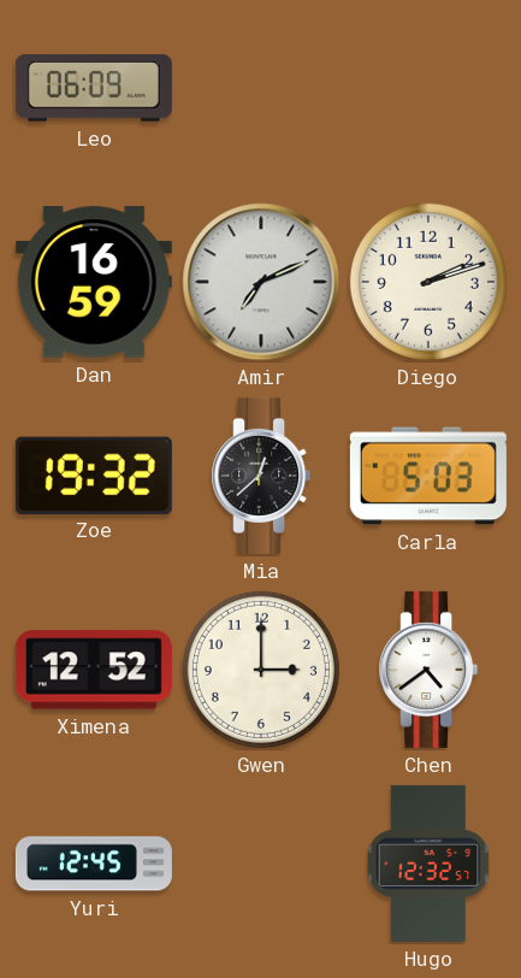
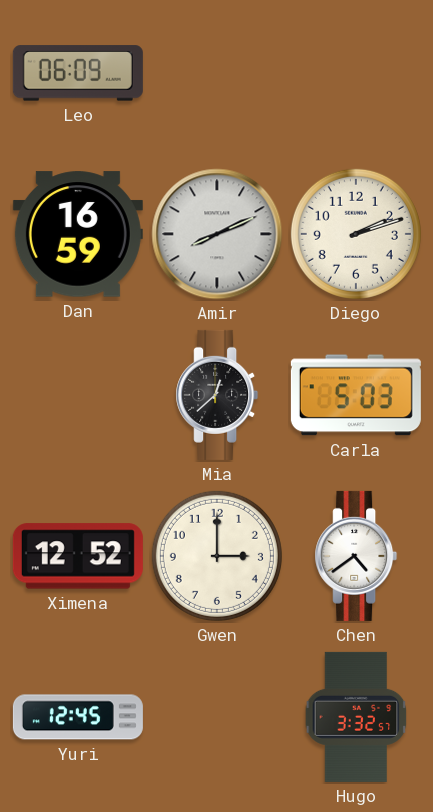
Amir: 7:11 -> 8:11
Zoe: 19:32 -> none
Hugo: 12:32 -> 3:32
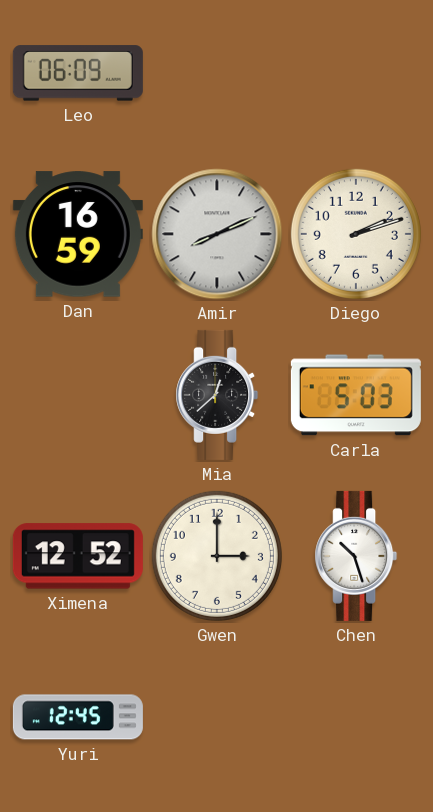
Chen: 4:39 -> 10:27
Hugo: 3:32 -> none
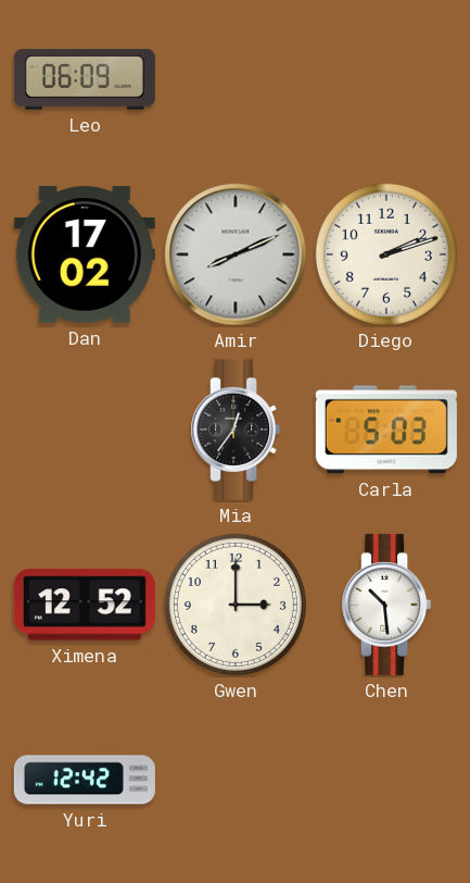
Dan: 16:59 -> 17:02
Mia: 12:38 -> 12:36
Chen: 10:27 -> 10:29
Yuri: 12:45 -> 12:42
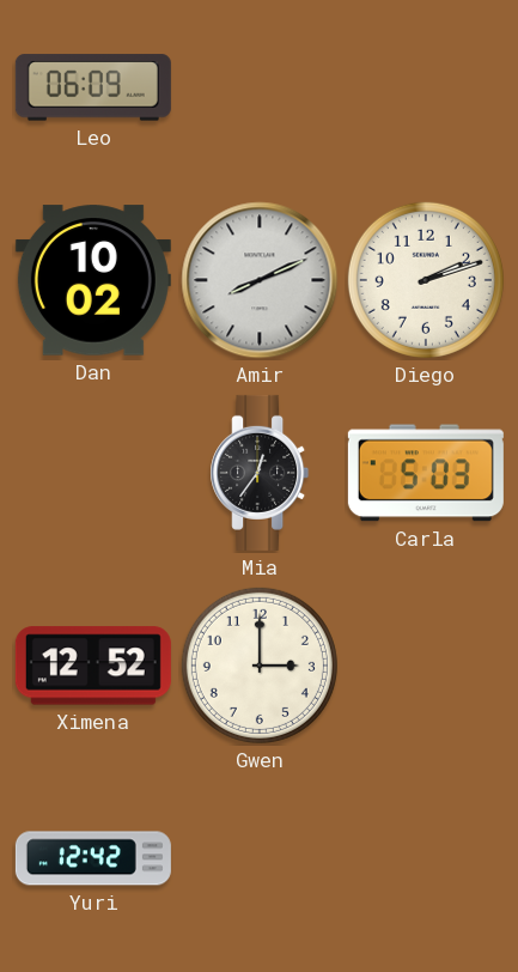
Dan: 17:02 -> 10:02
Chen: 10:29 -> none
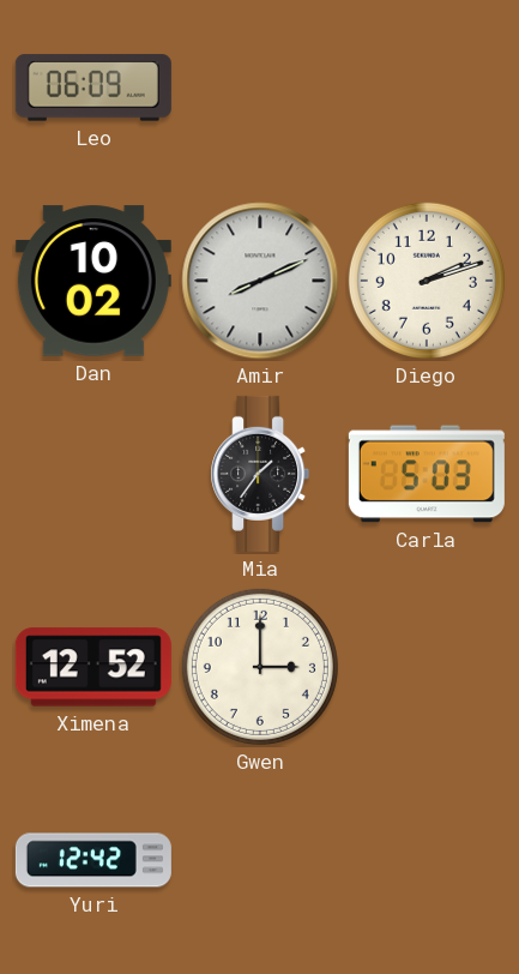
Mia: 12:36 -> 1:36
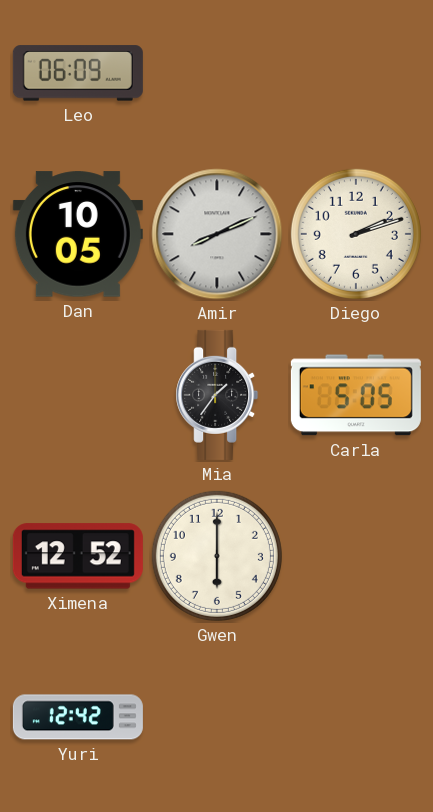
Dan: 10:02 -> 10:05
Carla: 5:03 -> 5:05
Gwen: 3:00 -> 6:00
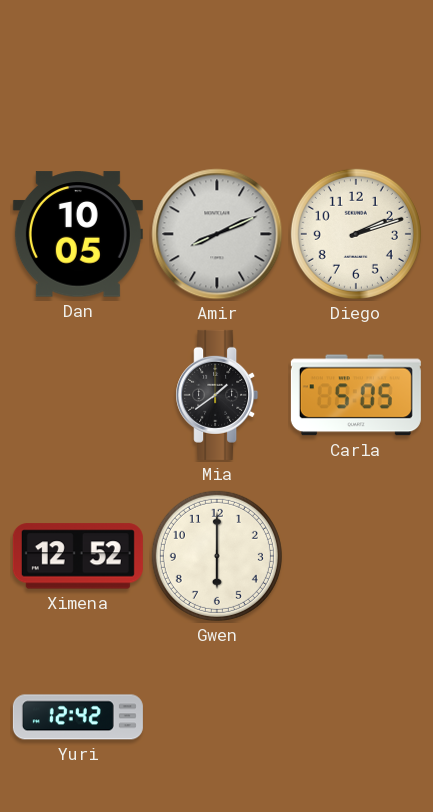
Leo: 06:09 -> none
Mia: 1:36 -> 1:39
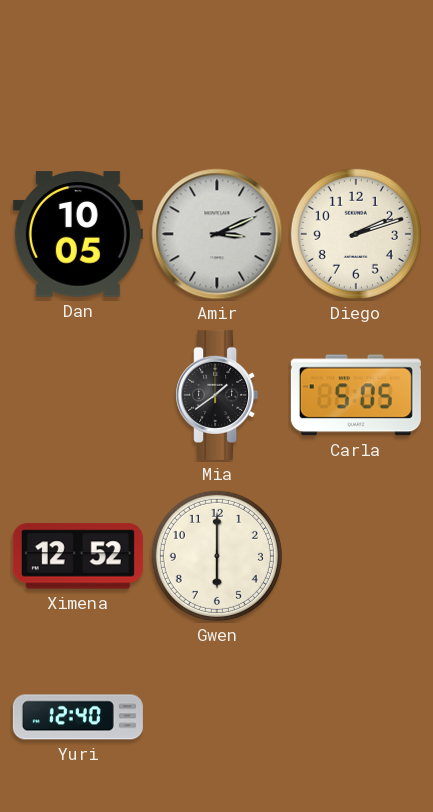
Amir: 8:11 -> 3:11
Yuri: 12:42 -> 12:40
